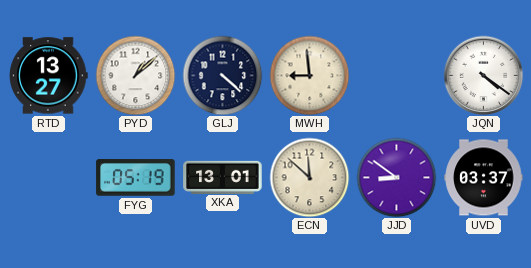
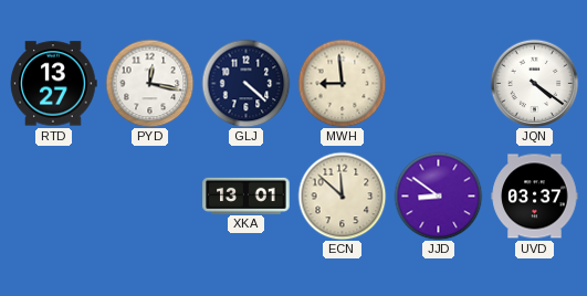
PYD: 1:08 -> 12:17
FYG: 05:19 -> none
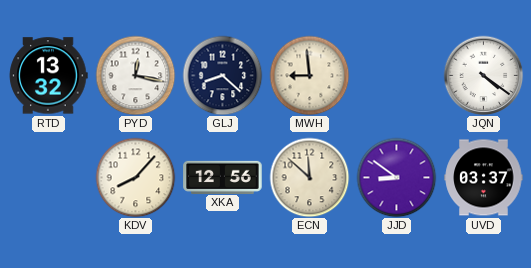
RTD: 13:27 -> 13:32
GLJ: 4:22 -> 8:22
KDV: none -> 8:07
XKA: 13:01 -> 12:56
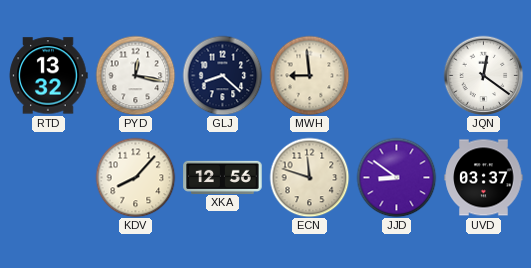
JQN: 4:21 -> 12:21
ECN: 11:52 -> 11:48
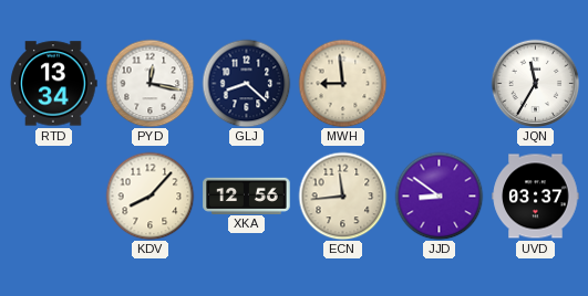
RTD: 13:32 -> 13:34
JQN: 12:21 -> 11:35
ECN: 11:48 -> 11:44
